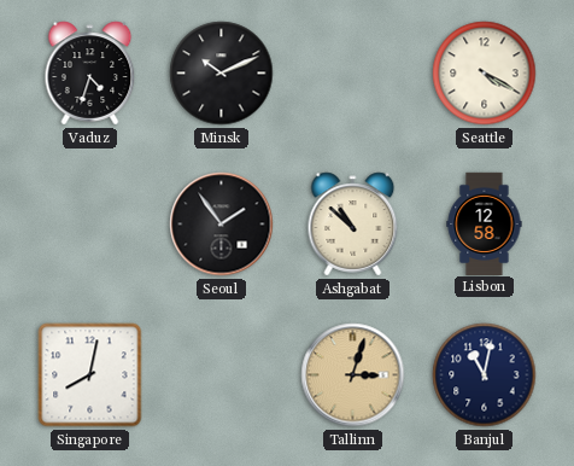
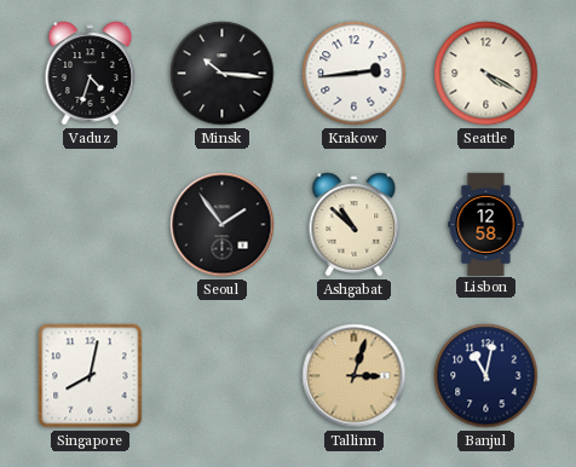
Minsk: 10:11 -> 10:16
Krakow: none -> 2:44
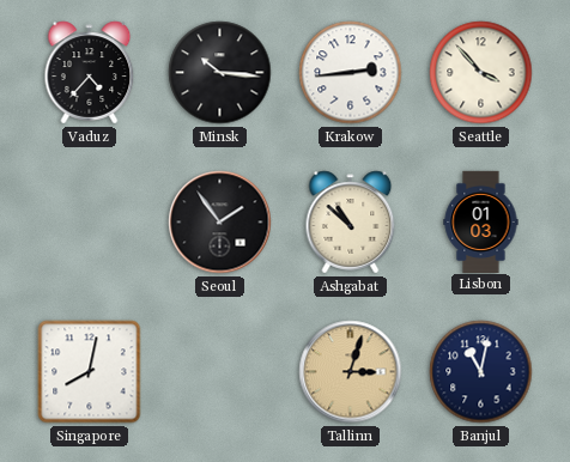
Vaduz: 4:33 -> 4:37
Seattle: 4:20 -> 3:53
Lisbon: 12:58 -> 01:03
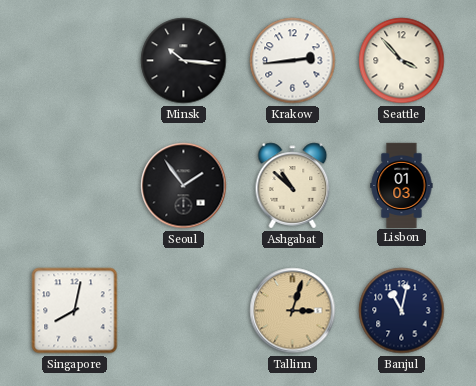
Vaduz: 4:37 -> none
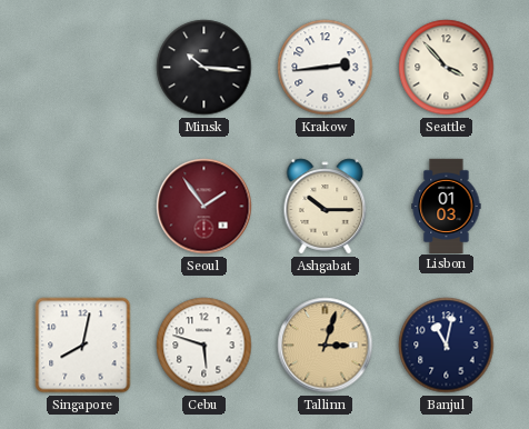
Seoul dial: black -> burgundy
Ashgabat: 10:52 -> 10:15
Cebu: none -> 5:48
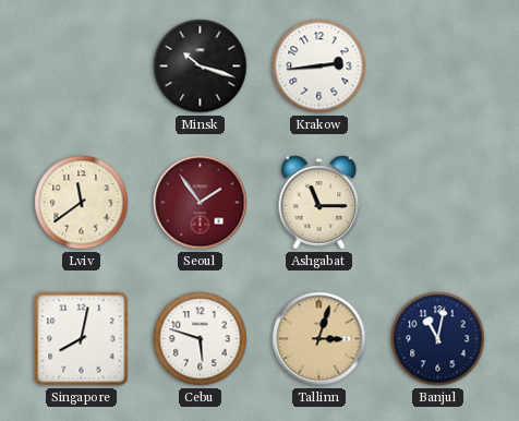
Minsk: 10:16 -> 10:18
Seattle: 3:53 -> none
Lviv: none -> 11:39
Ashgabat: 10:15 -> 11:15
Lisbon: 01:03 -> none
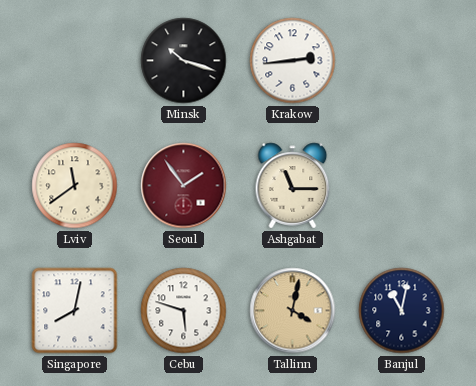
Tallinn: 3:03 -> 4:02
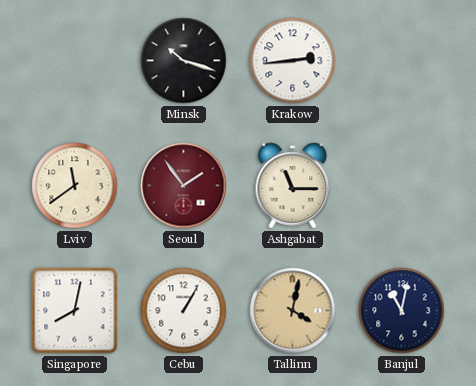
Cebu: 5:48 -> 1:05
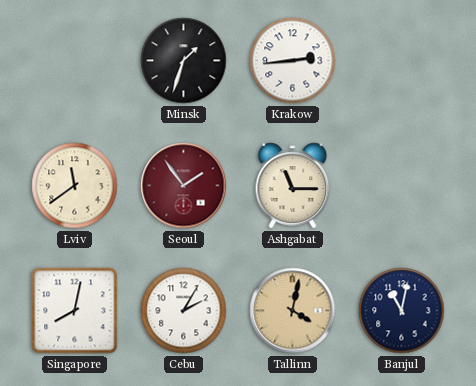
Minsk: 10:18 -> 1:33
Cebu: 1:05 -> 2:05
